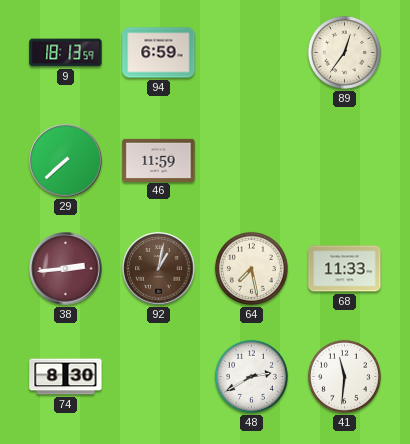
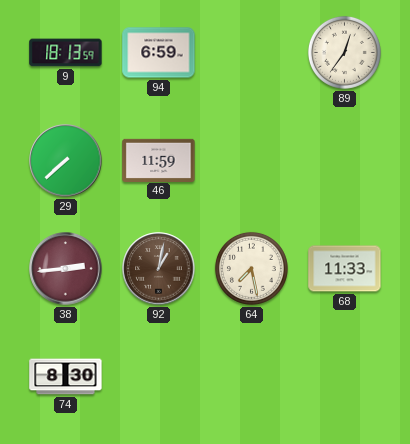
48: 2:40 -> none
41: 11:31 -> none
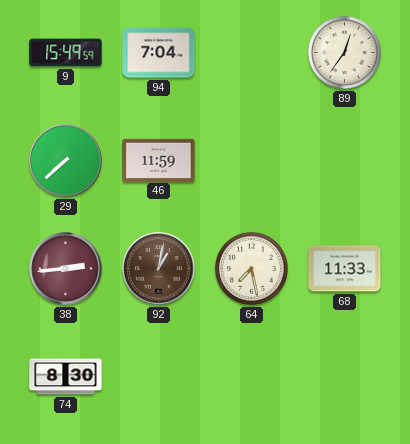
9: 18:13 -> 15:49
94: 6:59 -> 7:04
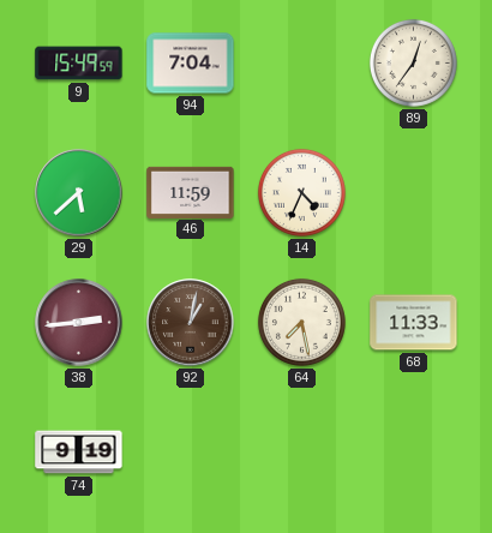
29: 7:38 -> 5:38
14: none -> 4:34
74: 8:30 -> 9:19
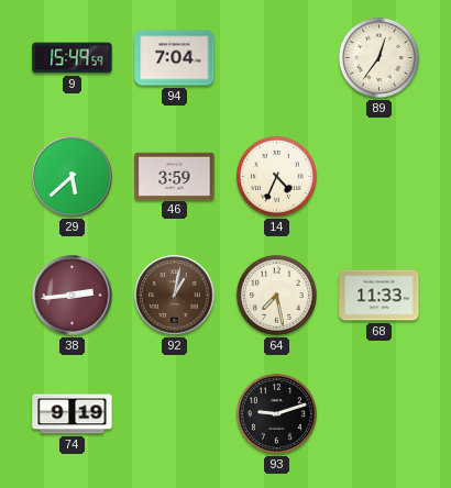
46: 11:59 -> 3:59
93: none -> 9:12
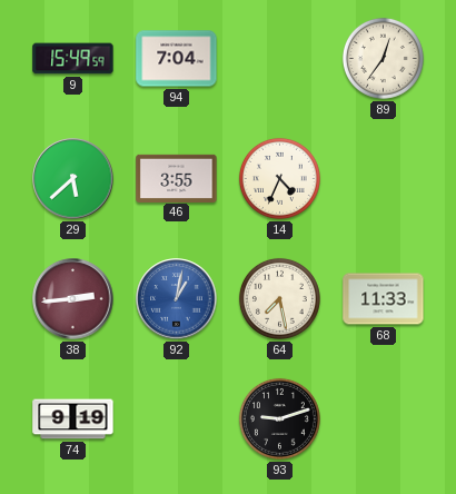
46: 3:59 -> 3:55
92 dial: brown -> blue
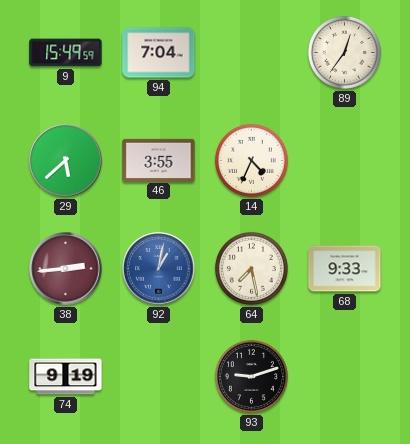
68: 11:33 -> 9:33
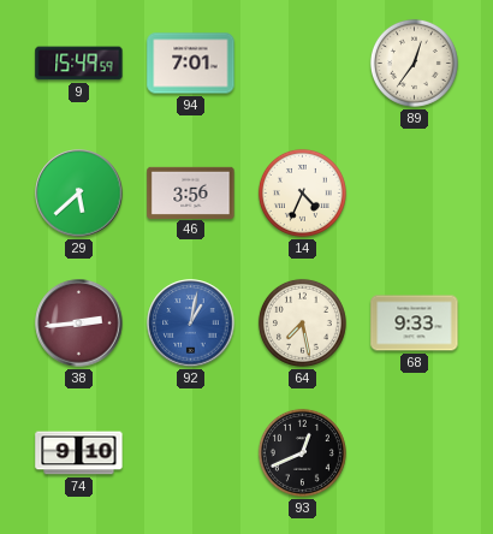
94: 7:04 -> 7:01
46: 3:55 -> 3:56
74: 9:19 -> 9:10
93: 9:12 -> 12:41
